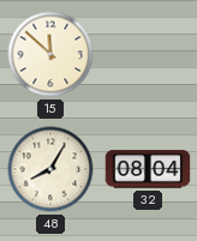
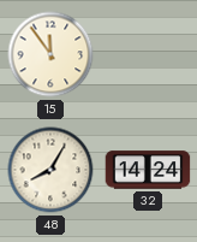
15: 11:52 -> 11:54
32: 08:04 -> 14:24
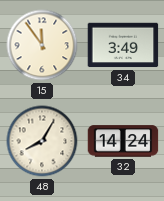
34: none -> 3:49
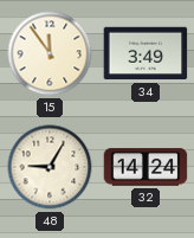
48: 8:05 -> 9:05
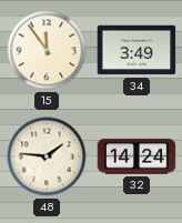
48: 9:05 -> 1:46
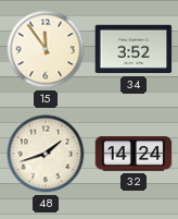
34: 3:49 -> 3:52
48: 1:46 -> 1:42
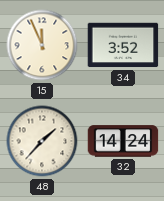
15: 11:54 -> 11:56
48: 1:42 -> 1:37
